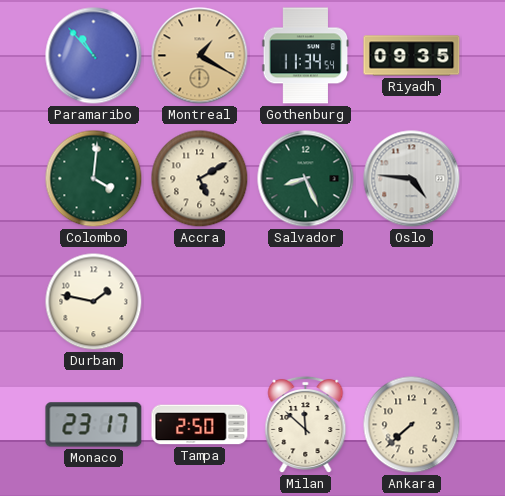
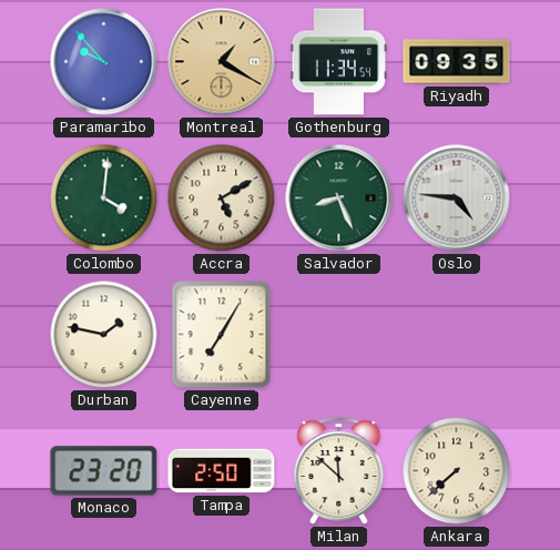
Paramaribo: 10:53 -> 9:53
Cayenne: none -> 7:05
Monaco: 23:17 -> 23:20
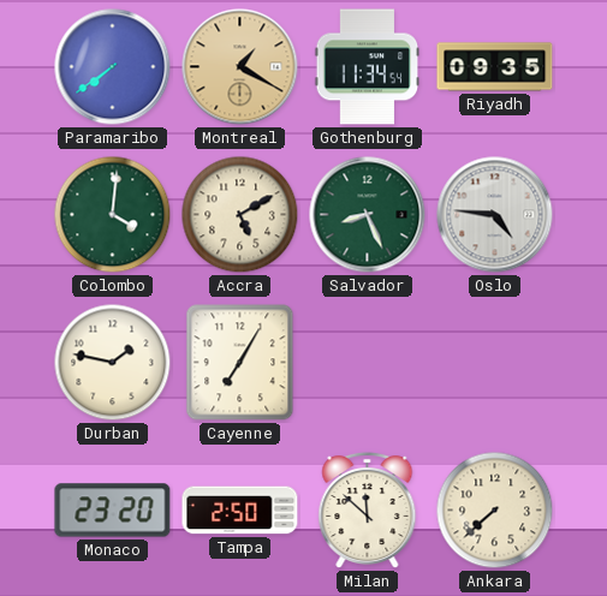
Paramaribo: 9:53 -> 7:39
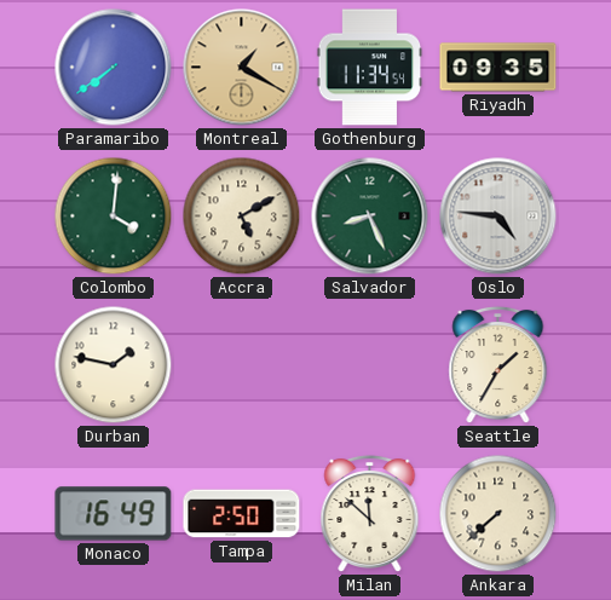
Cayenne: 7:05 -> none
Seattle: none -> 1:35
Monaco: 23:20 -> 16:49
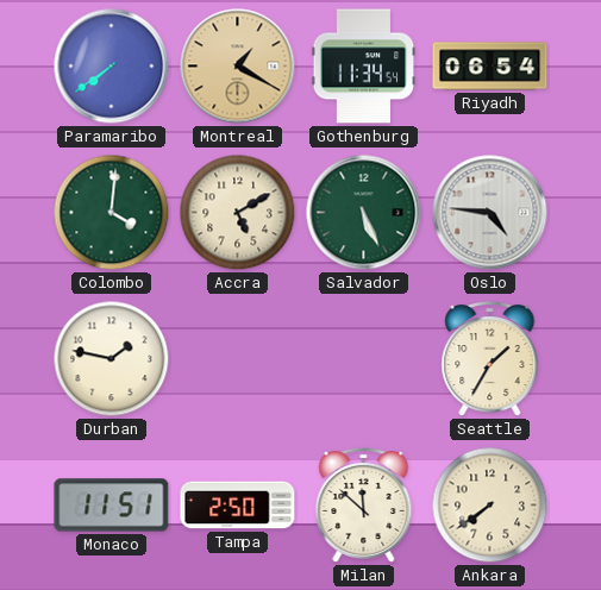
Riyadh: 09:35 -> 06:54
Salvador: 8:26 -> 5:26
Monaco: 16:49 -> 11:51
Ankara: 7:38 -> 7:39
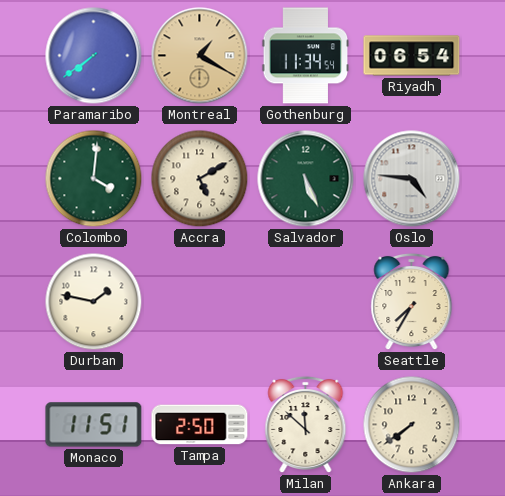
Seattle: 1:35 -> 7:35
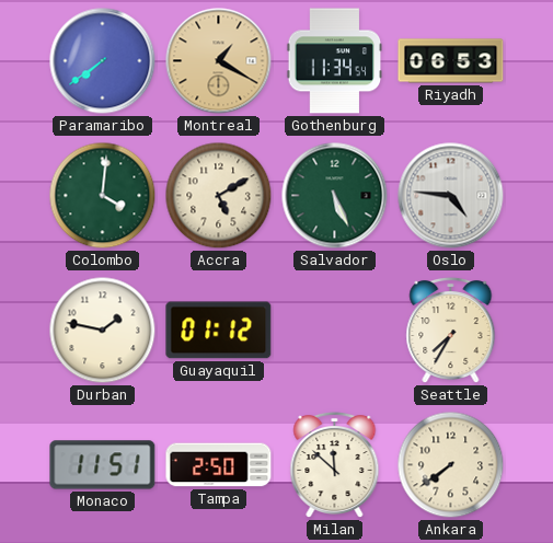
Riyadh: 06:54 -> 06:53
Guayaquil: none -> 01:12
